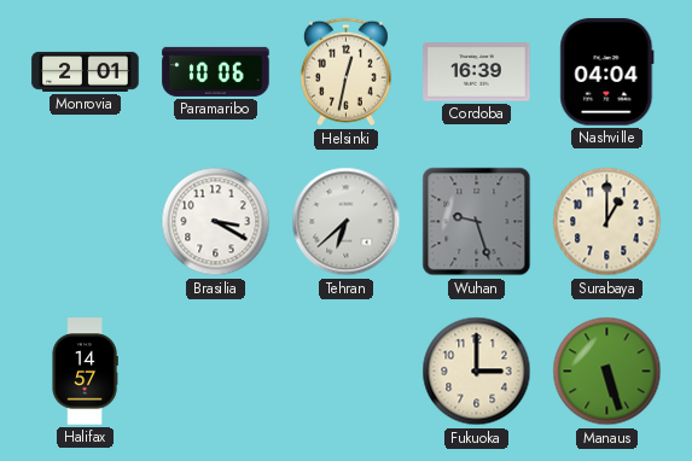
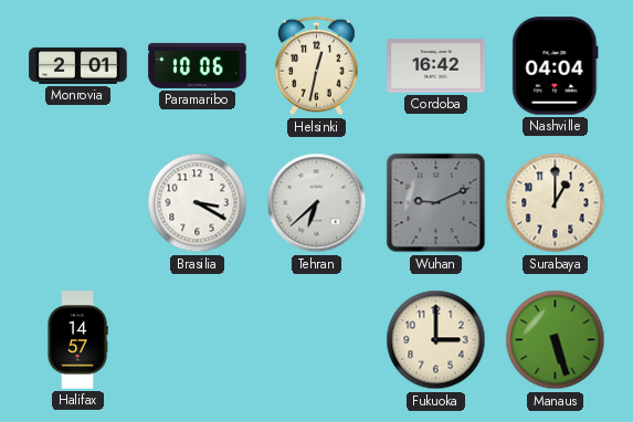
Cordoba: 16:39 -> 16:42
Wuhan: 9:27 -> 9:11
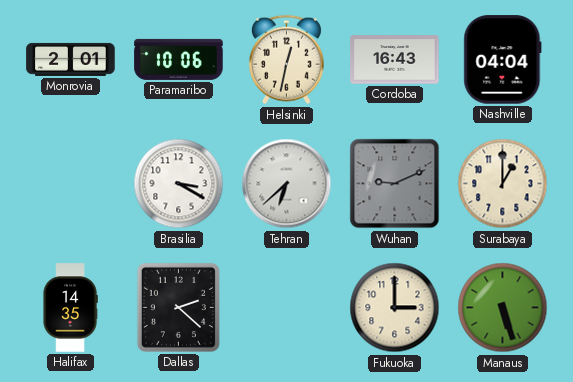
Cordoba: 16:42 -> 16:43
Halifax: 14:57 -> 14:35
Dallas: none -> 2:22
